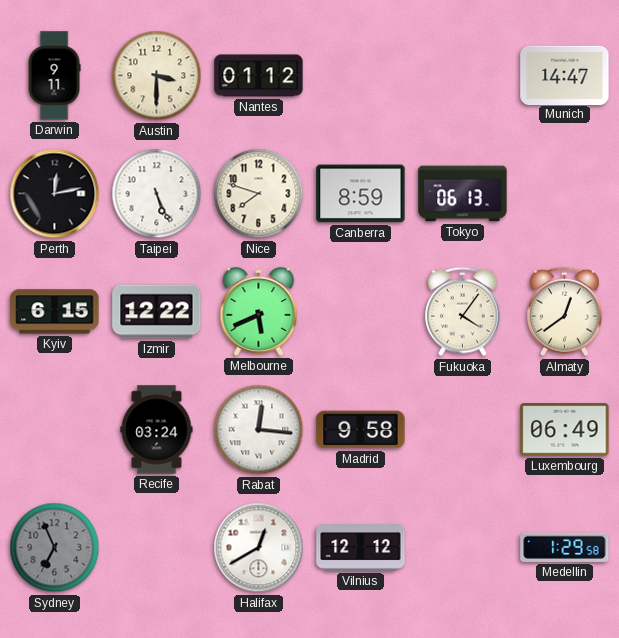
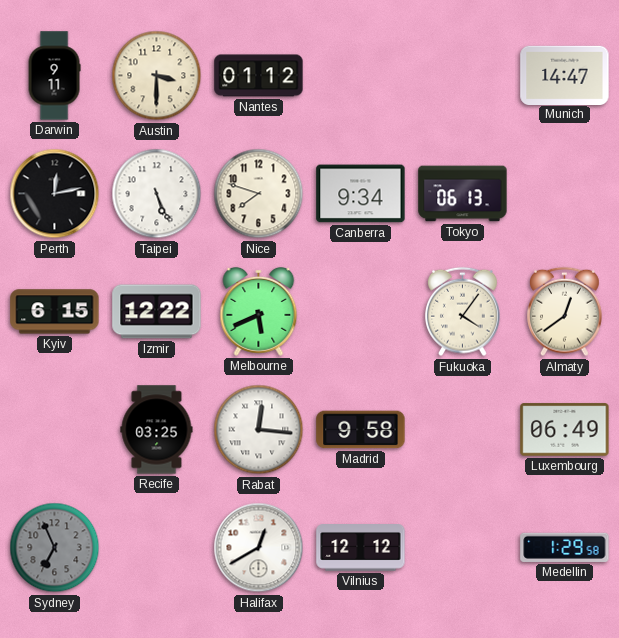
Canberra: 8:59 -> 9:34
Recife: 03:24 -> 03:25
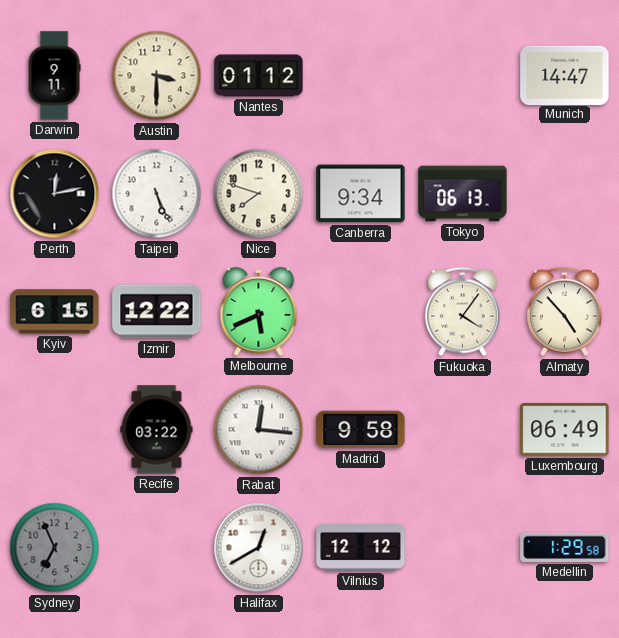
Almaty: 12:39 -> 4:53
Recife: 03:25 -> 03:22
